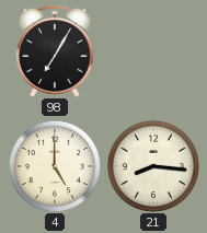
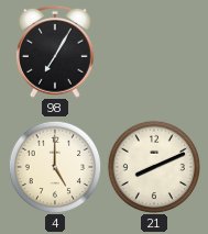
21: 8:16 -> 8:11
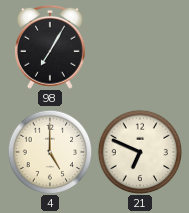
21: 8:11 -> 6:49
